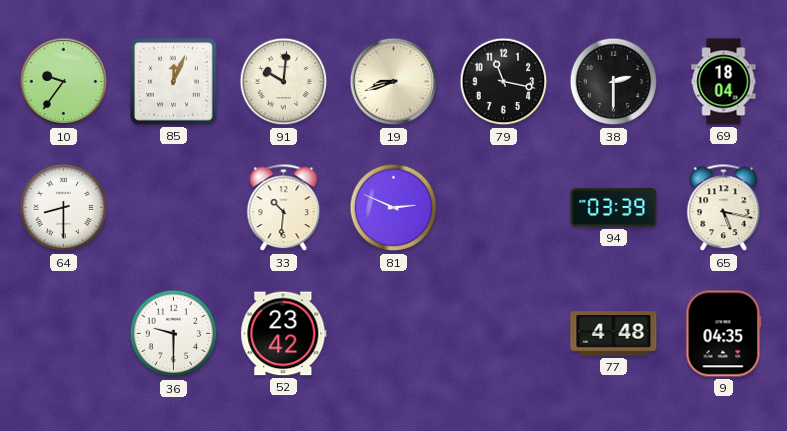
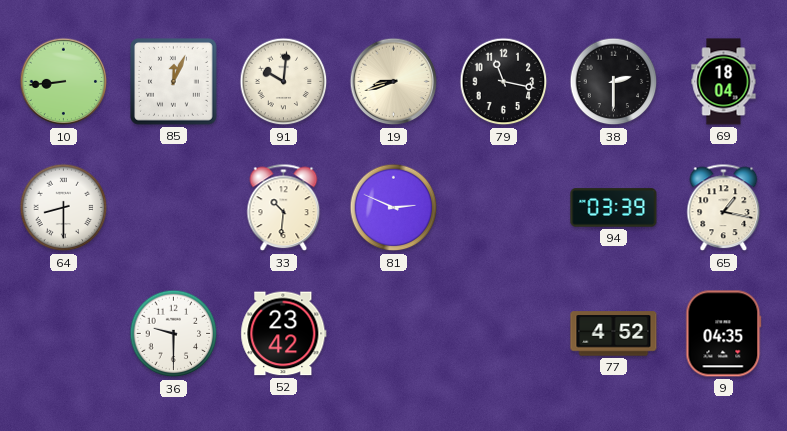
10: 9:36 -> 8:44
65: 5:17 -> 1:17
77: 4:48 -> 4:52
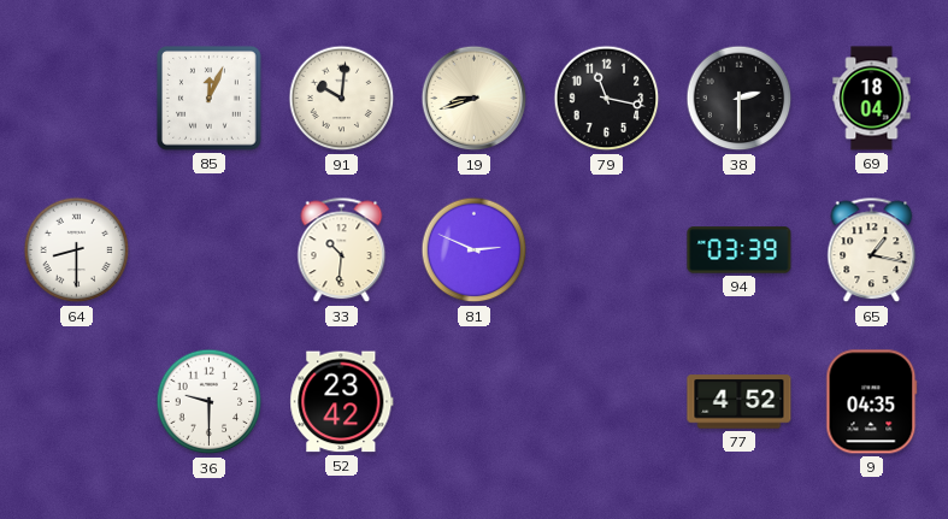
10: 8:44 -> none
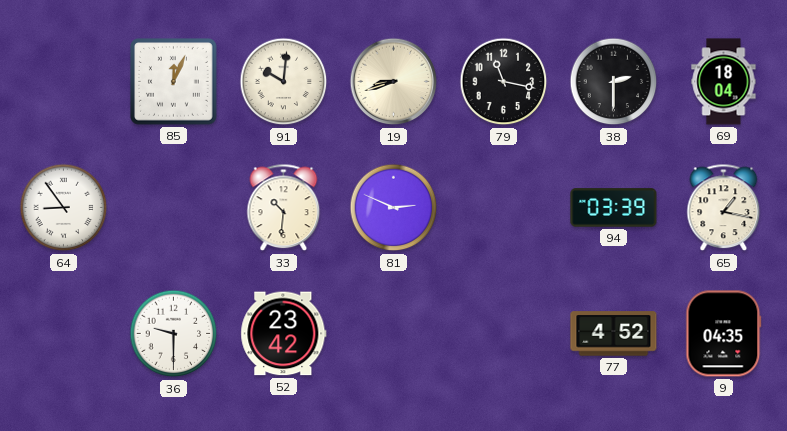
64: 8:30 -> 8:54
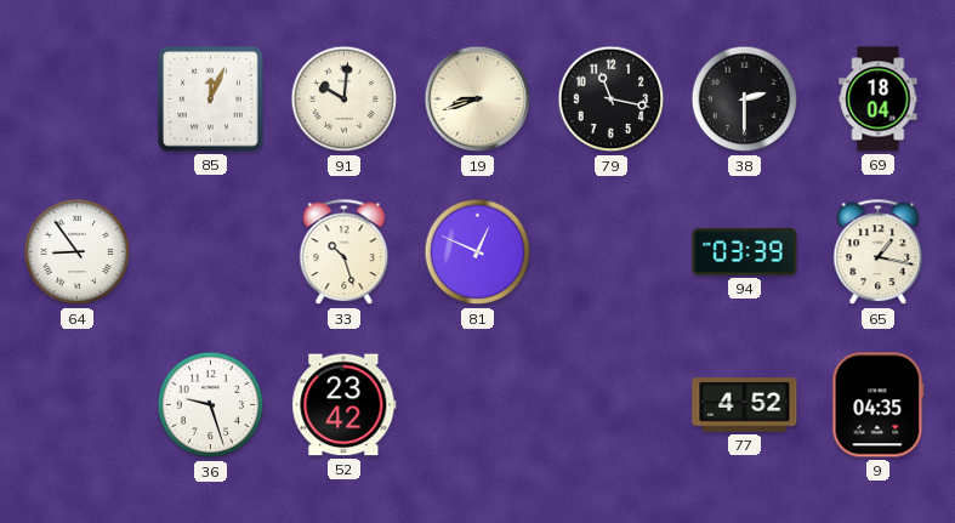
33: 10:31 -> 10:27
81: 2:49 -> 12:49
36: 9:30 -> 9:27
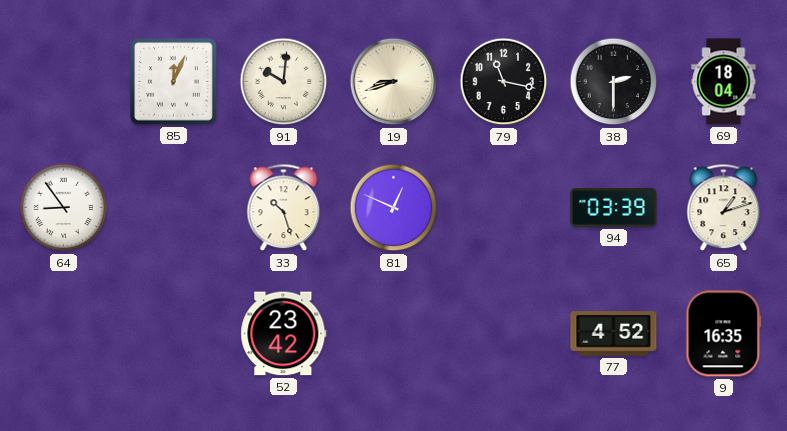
65: 1:17 -> 1:12
36: 9:27 -> none
9: 04:35 -> 16:35
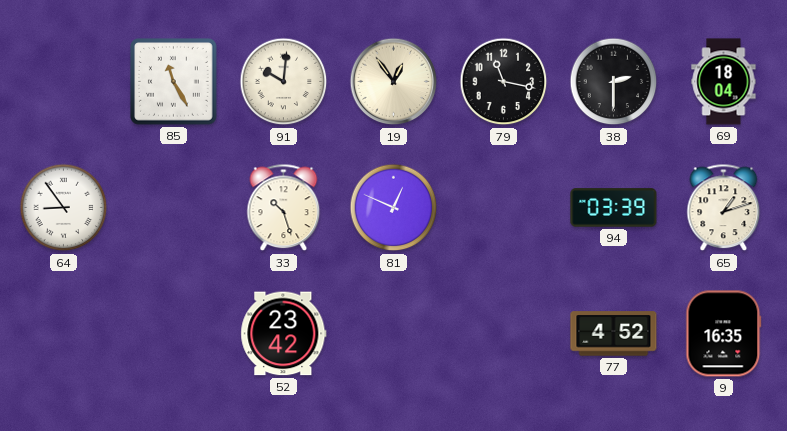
85: 12:04 -> 11:25
19: 8:42 -> 12:54
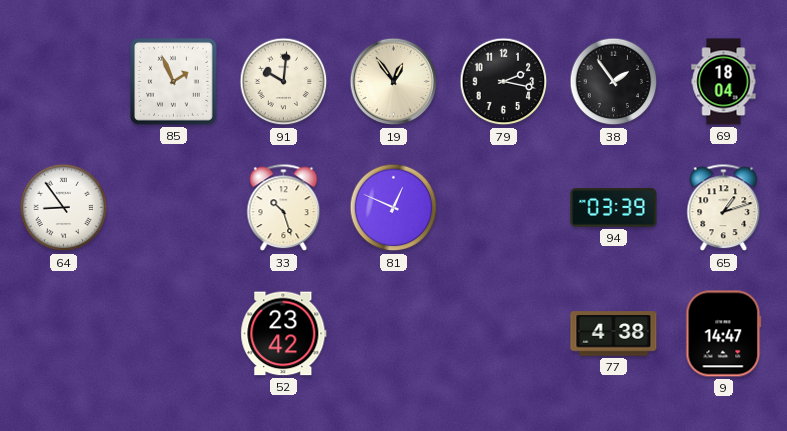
85: 11:25 -> 1:56
79: 11:17 -> 2:17
38: 2:30 -> 1:54
77: 4:52 -> 4:38
9: 16:35 -> 14:47
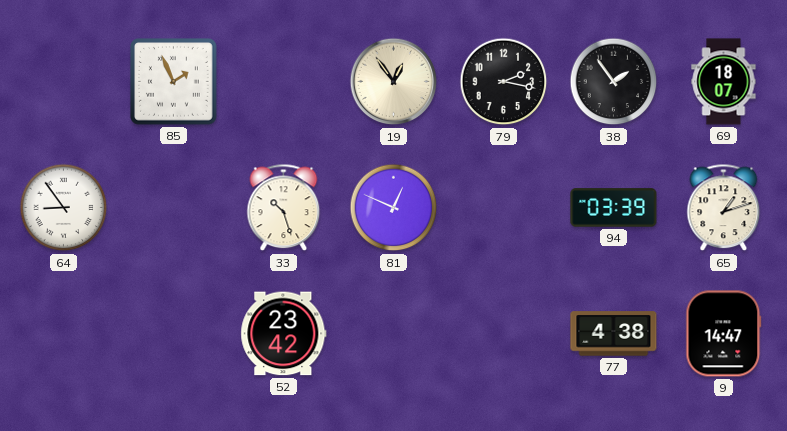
91: 10:01 -> none
69: 18:04 -> 18:07
